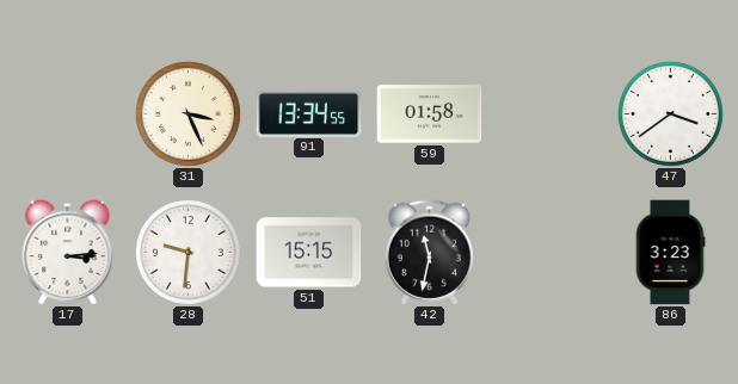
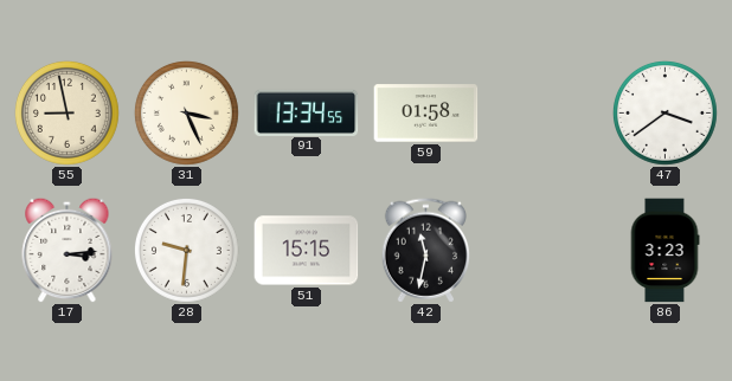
55: none -> 8:58
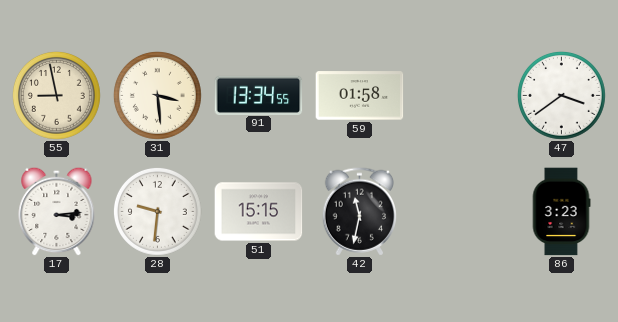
31: 3:26 -> 3:29
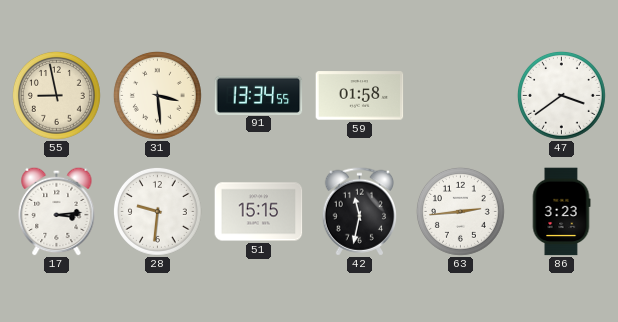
63: none -> 2:44
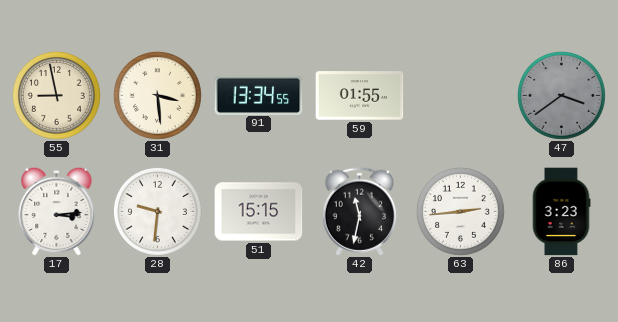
59: 01:58 -> 01:55
47 dial: white -> grey
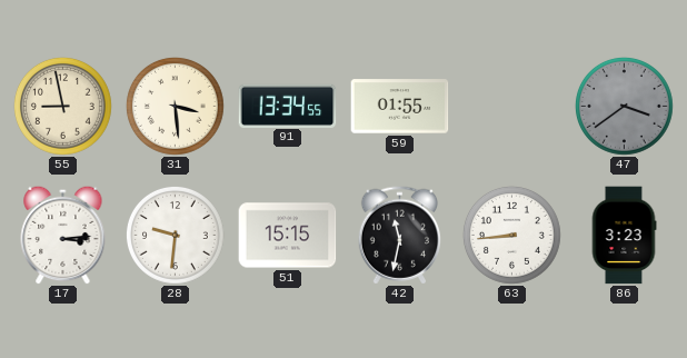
63: 2:44 -> 8:44
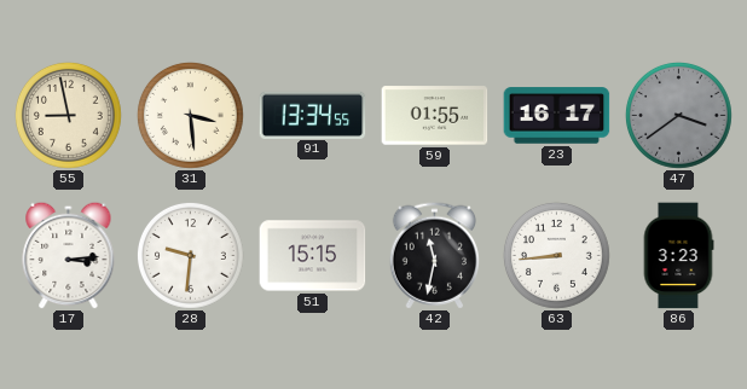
23: none -> 16:17
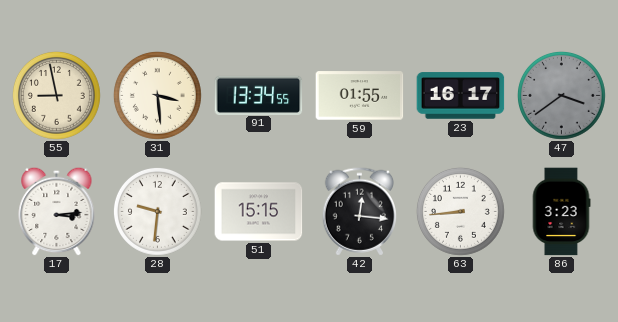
42: 11:32 -> 12:16
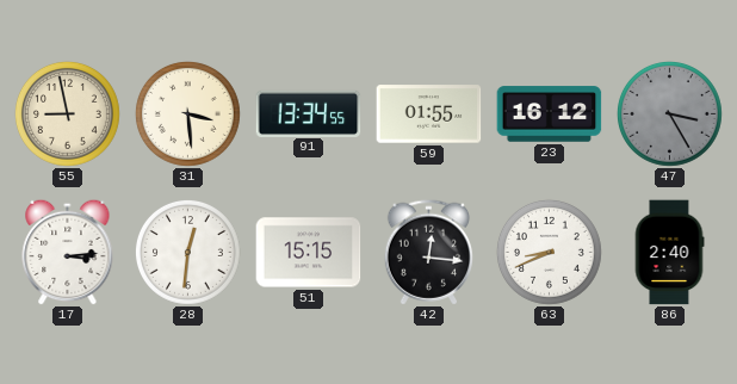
23: 16:17 -> 16:12
47: 3:39 -> 3:25
28: 9:31 -> 12:31
63: 8:44 -> 8:41
86: 3:23 -> 2:40
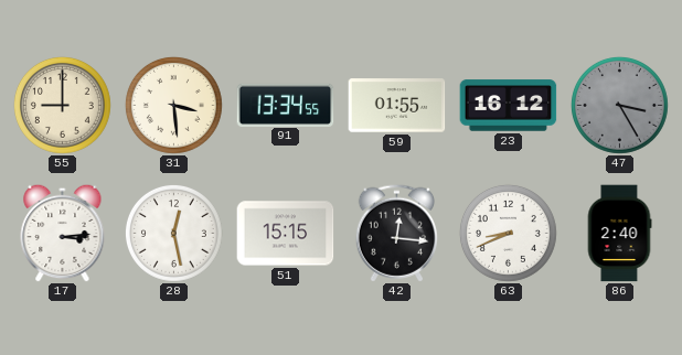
55: 8:58 -> 9:00
28: 12:31 -> 12:28
